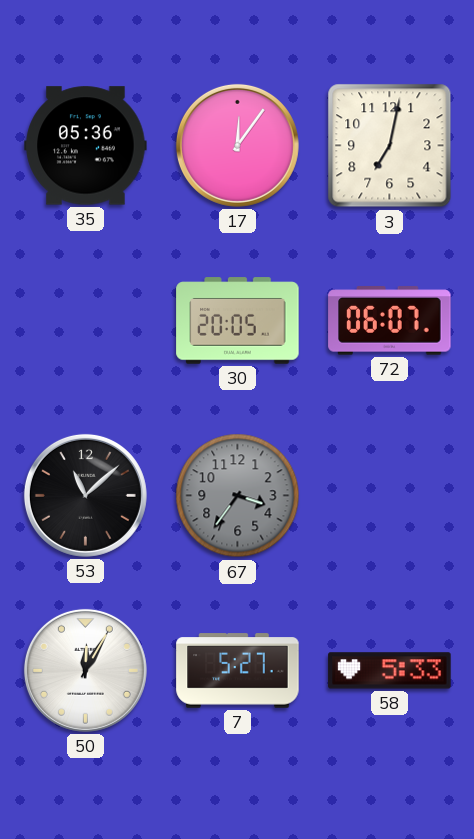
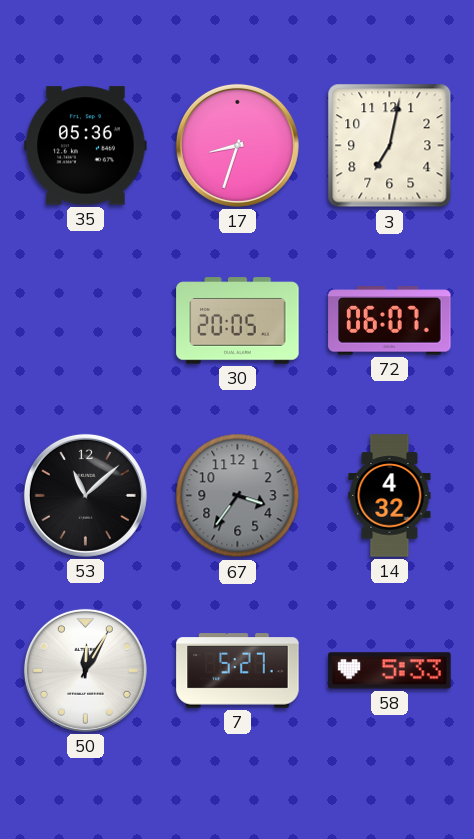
17: 12:06 -> 8:33
14: none -> 4:32
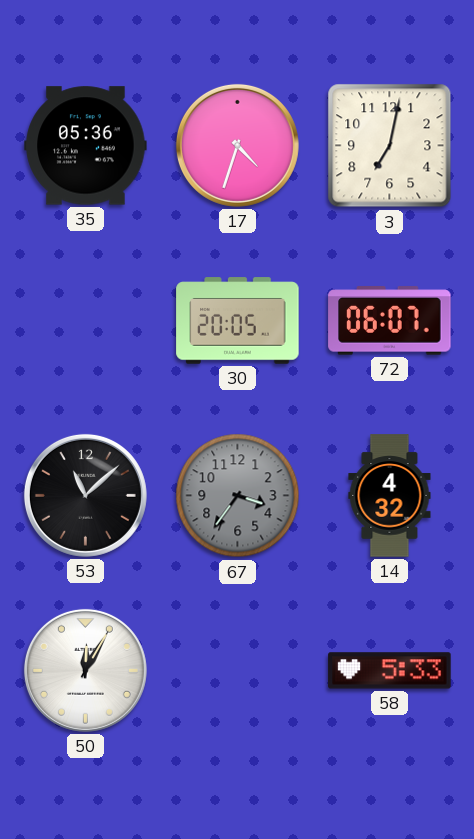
17: 8:33 -> 4:33
7: 5:27 -> none
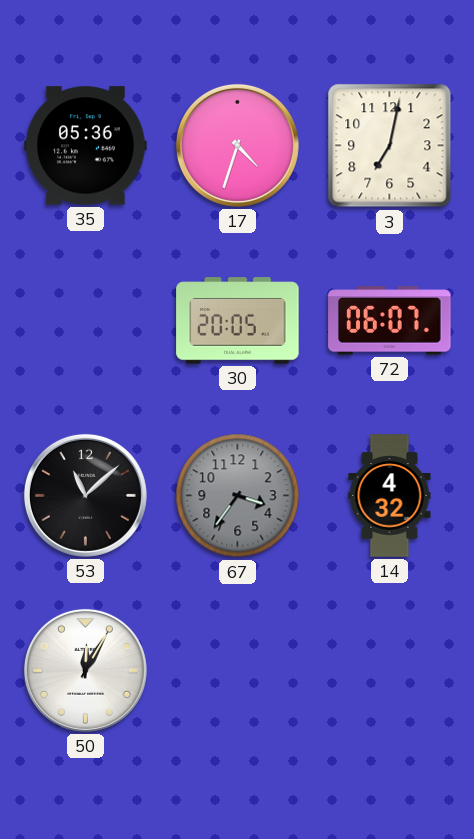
58: 5:33 -> none
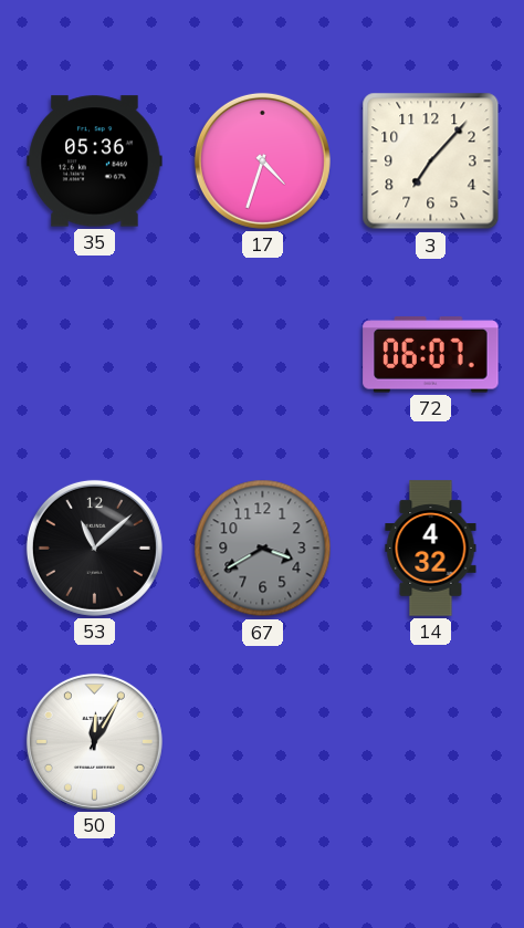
3: 7:02 -> 7:07
30: 20:05 -> none
67: 3:36 -> 3:40
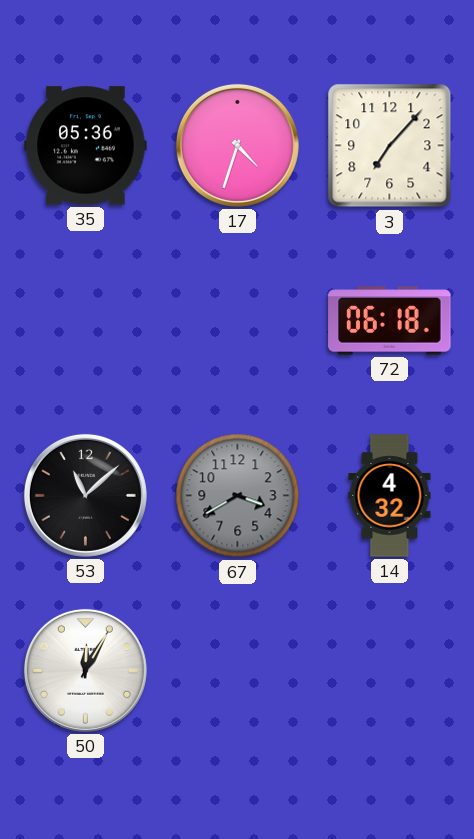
72: 06:07 -> 06:18
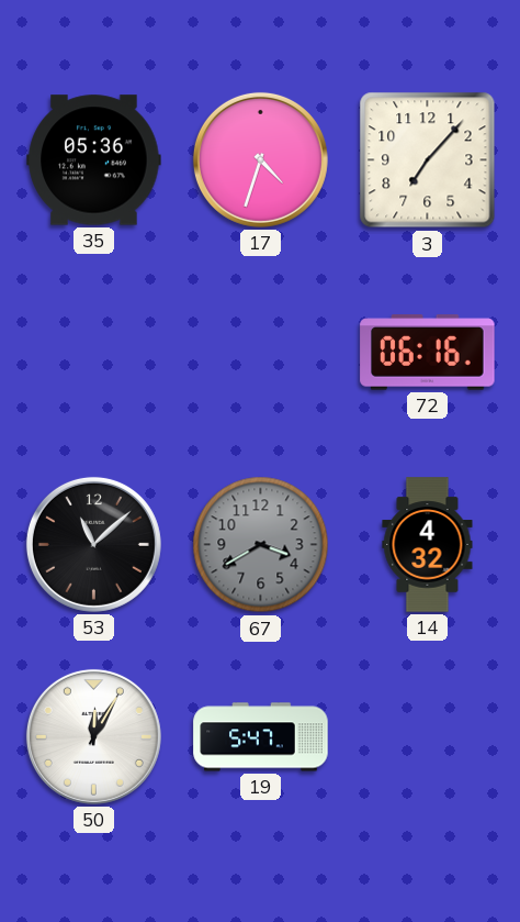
72: 06:18 -> 06:16
19: none -> 5:47
